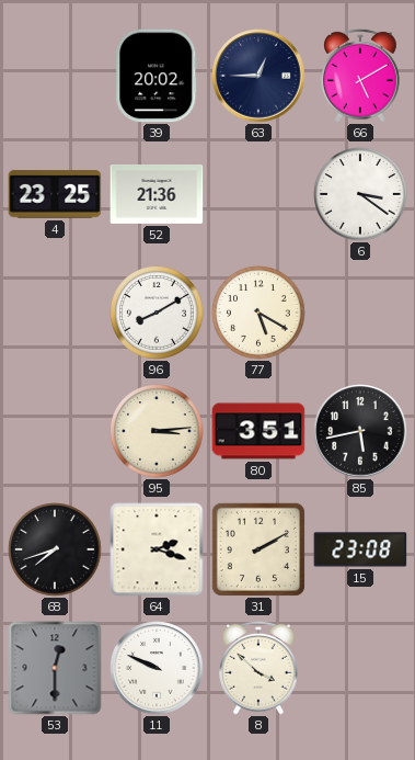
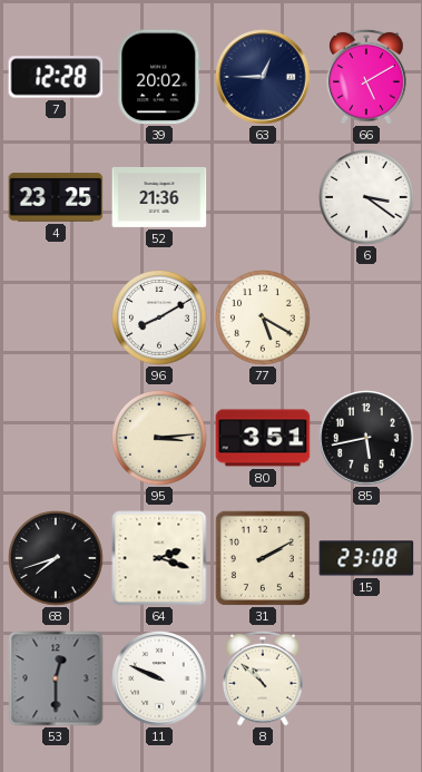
7: none -> 12:28
8: 3:52 -> 10:52
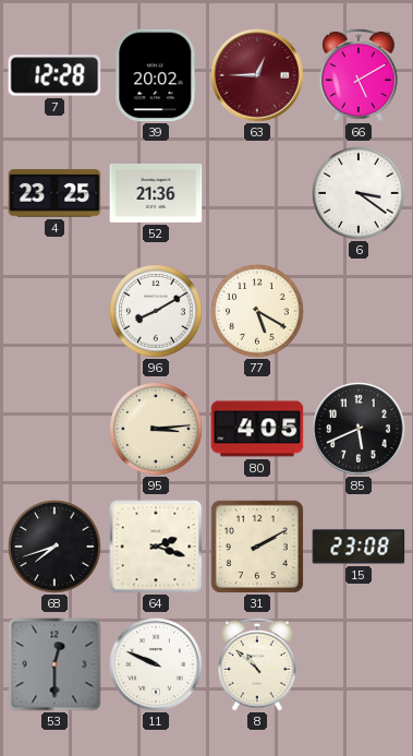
63 dial: navy -> burgundy
80: 3:51 -> 4:05
85: 5:43 -> 5:41
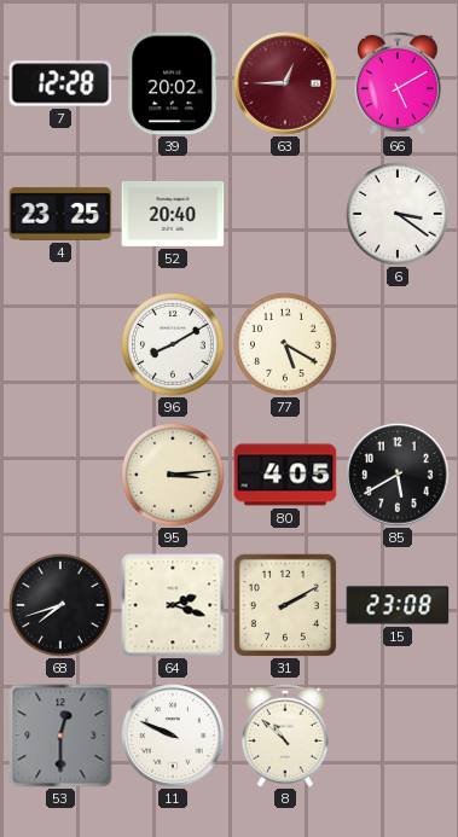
52: 21:36 -> 20:40
85: 5:41 -> 5:40
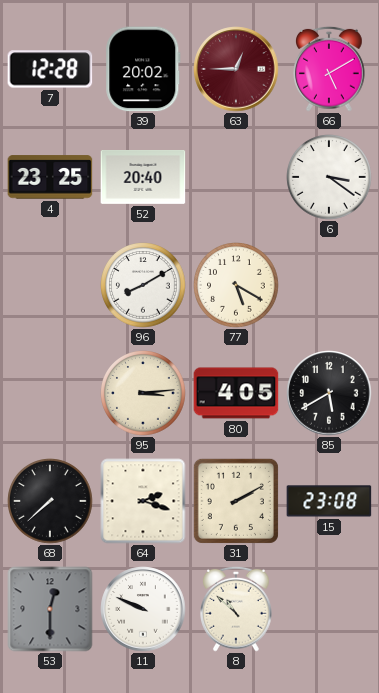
68: 7:42 -> 7:38
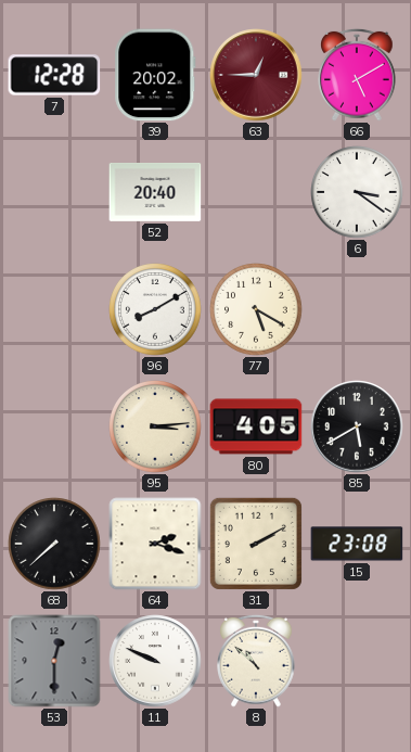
4: 23:25 -> none
